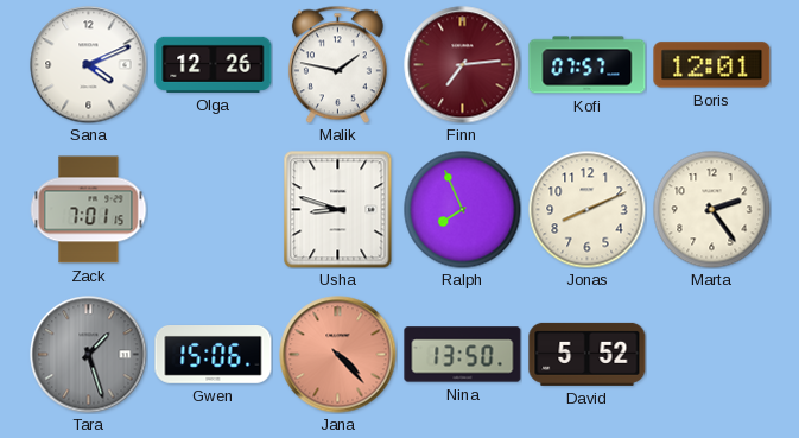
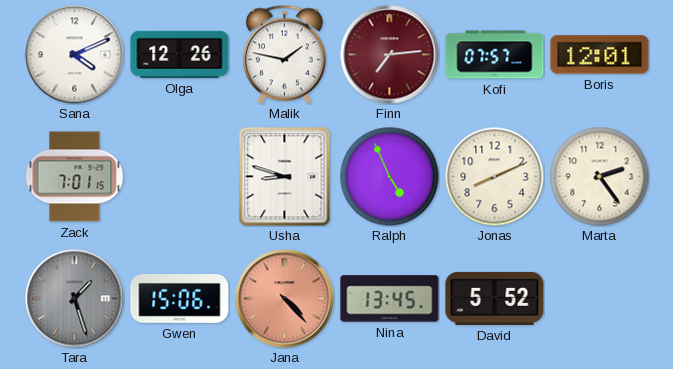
Ralph: 7:56 -> 4:56
Nina: 13:50 -> 13:45
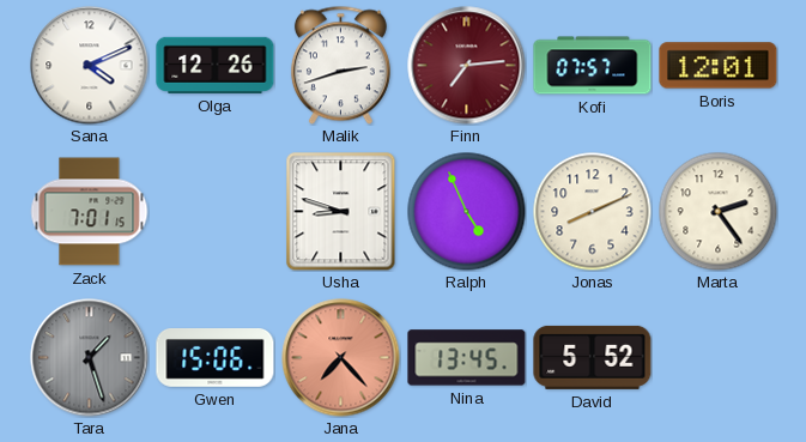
Malik: 1:47 -> 2:42
Jana: 4:23 -> 7:23
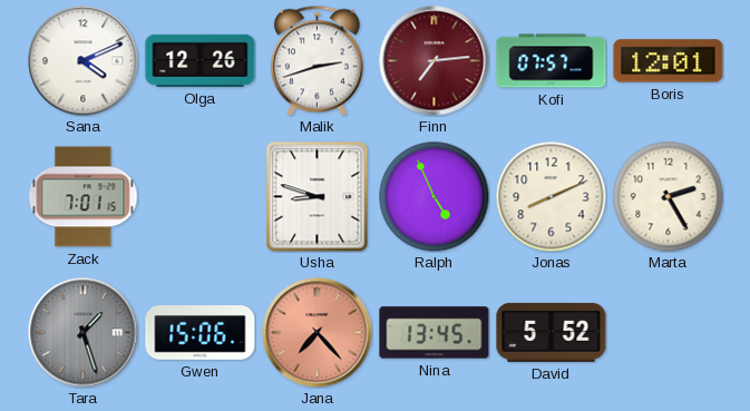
Marta: 2:24 -> 2:25
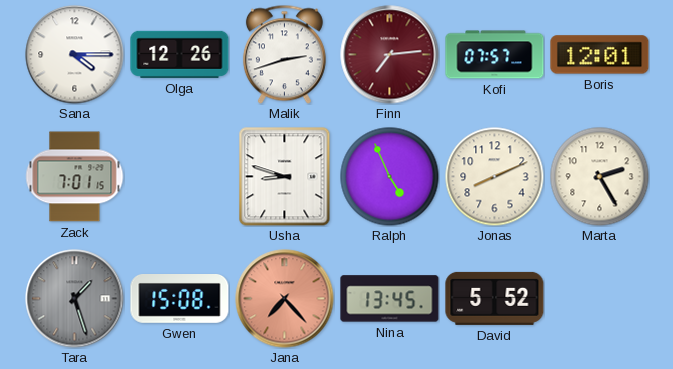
Sana: 4:11 -> 4:15
Gwen: 15:06 -> 15:08
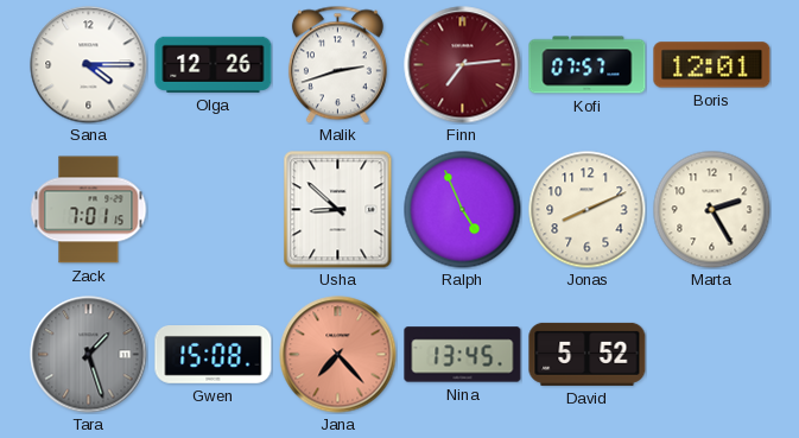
Usha: 8:48 -> 8:52
